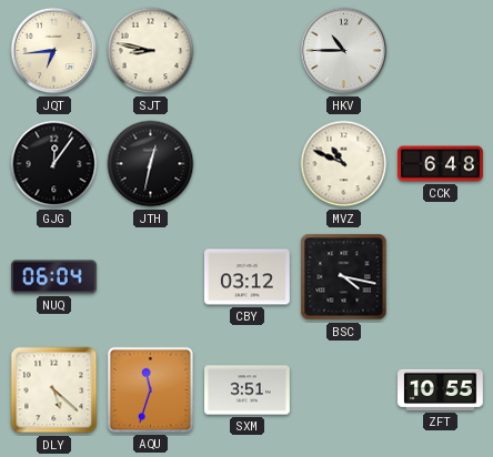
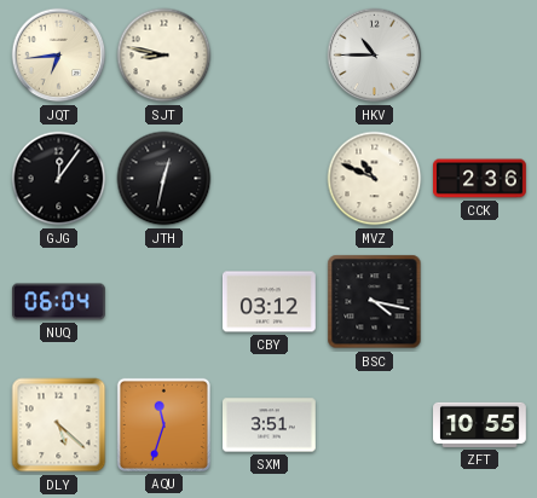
CCK: 6:48 -> 2:36
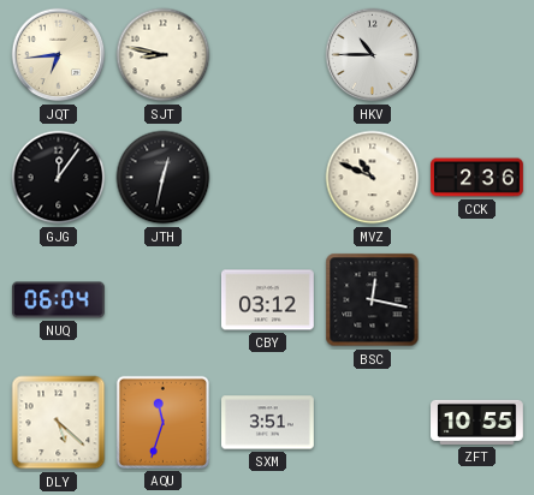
BSC: 4:17 -> 12:17
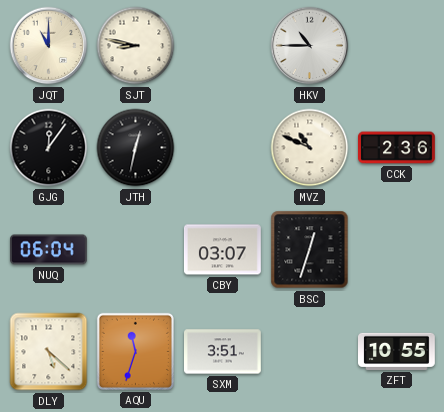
JQT: 6:44 -> 11:00
CBY: 03:12 -> 03:07
BSC: 12:17 -> 12:33
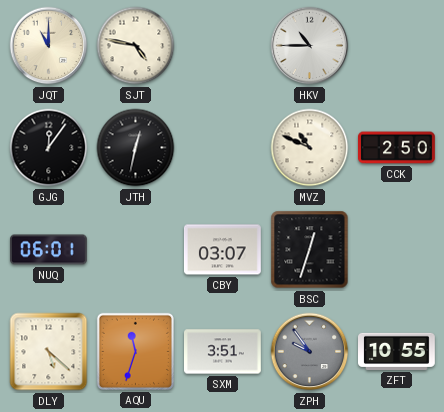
SJT: 8:47 -> 4:47
CCK: 2:36 -> 2:50
NUQ: 06:04 -> 06:01
ZPH: none -> 9:54
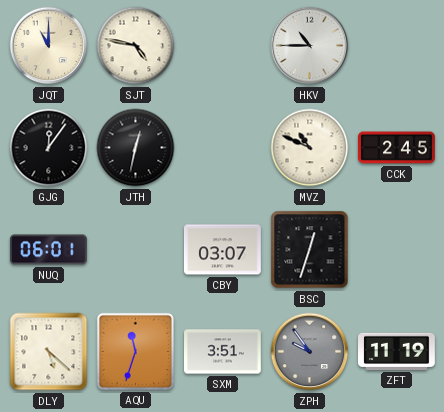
CCK: 2:50 -> 2:45
ZFT: 10:55 -> 11:19
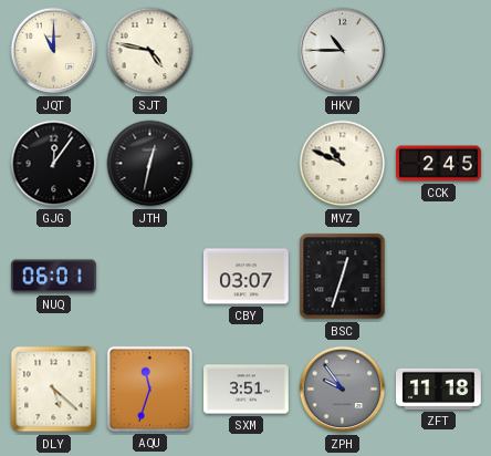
ZFT: 11:19 -> 11:18
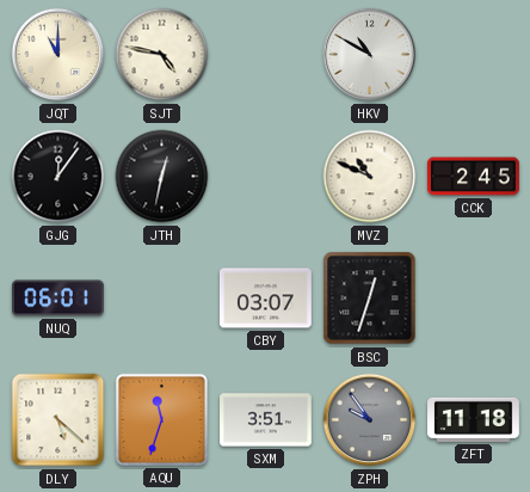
HKV: 10:45 -> 10:50
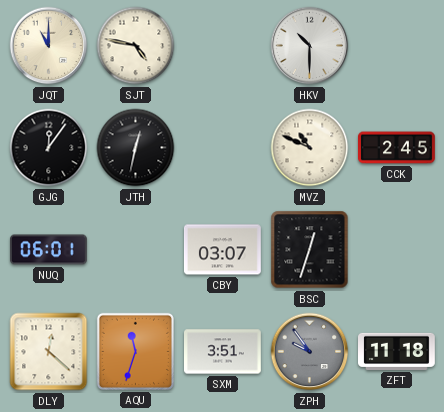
HKV: 10:50 -> 10:30
DLY: 5:22 -> 12:22
